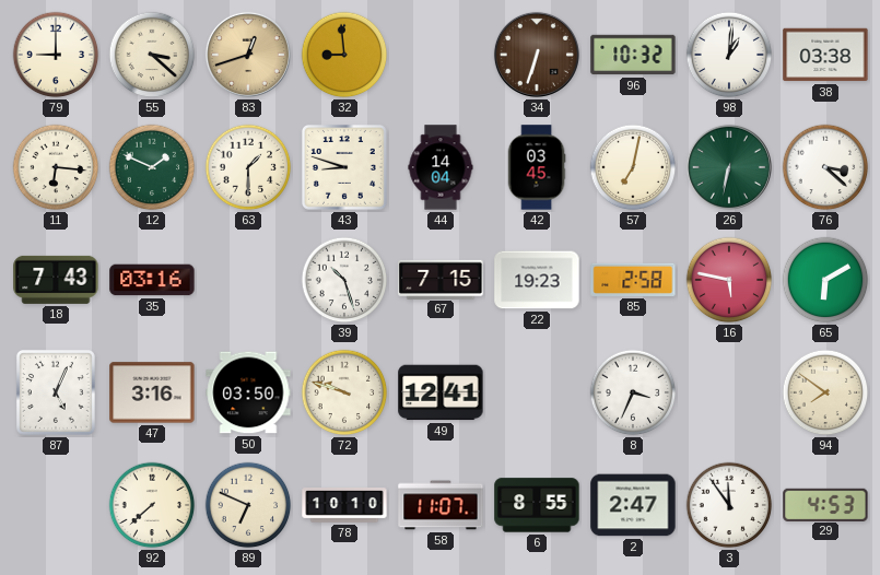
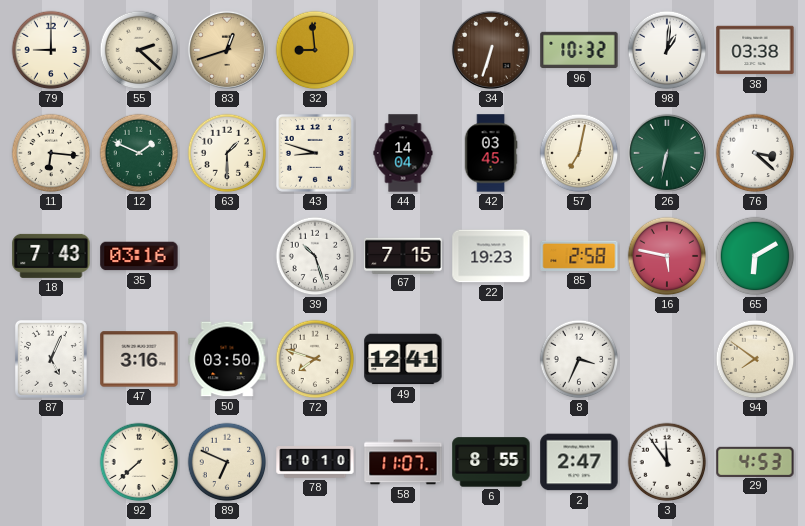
55: 3:22 -> 2:22
72: 9:48 -> 7:48
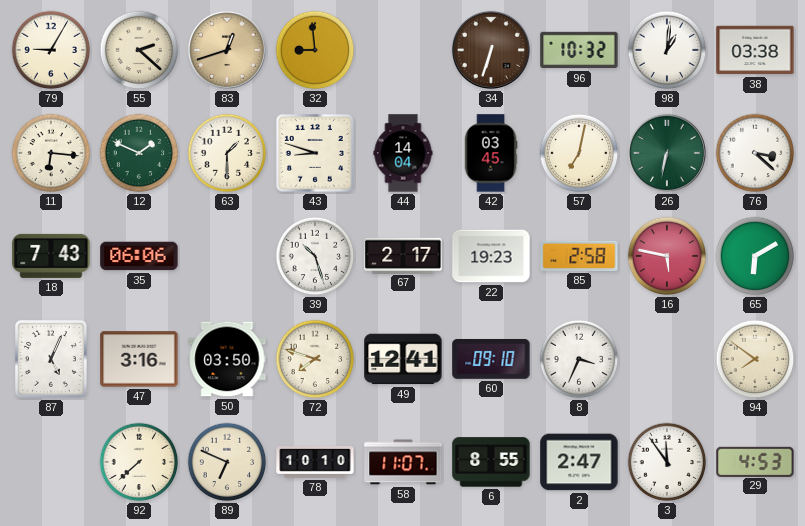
79: 9:00 -> 9:05
35: 03:16 -> 06:06
67: 7:15 -> 2:17
60: none -> 09:10
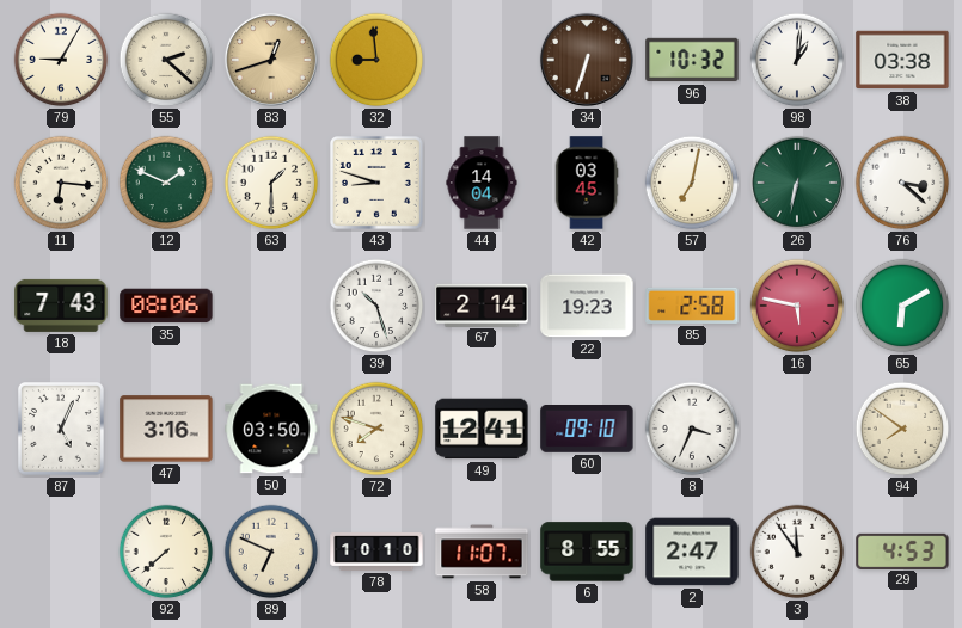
35: 06:06 -> 08:06
67: 2:17 -> 2:14
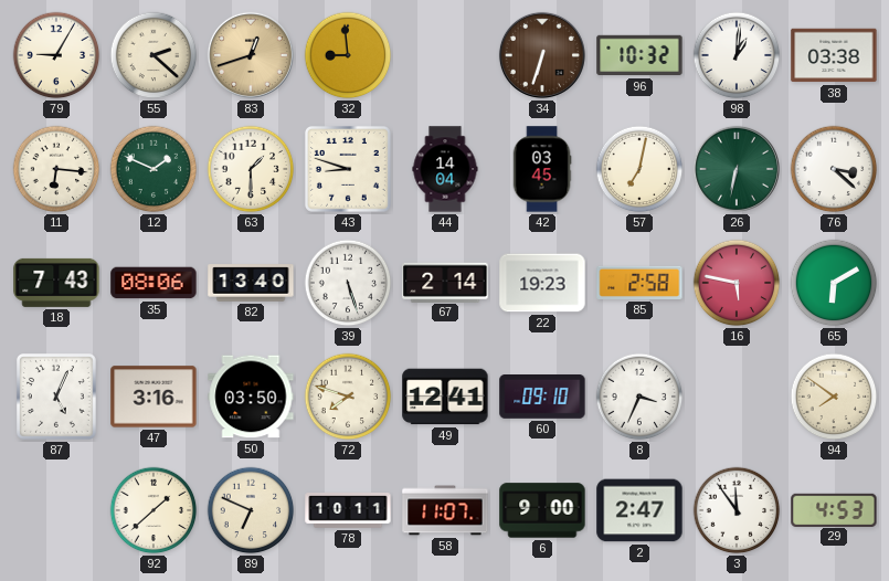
82: none -> 13:40
39: 10:27 -> 5:27
92: 7:38 -> 1:38
78: 10:10 -> 10:11
6: 8:55 -> 9:00
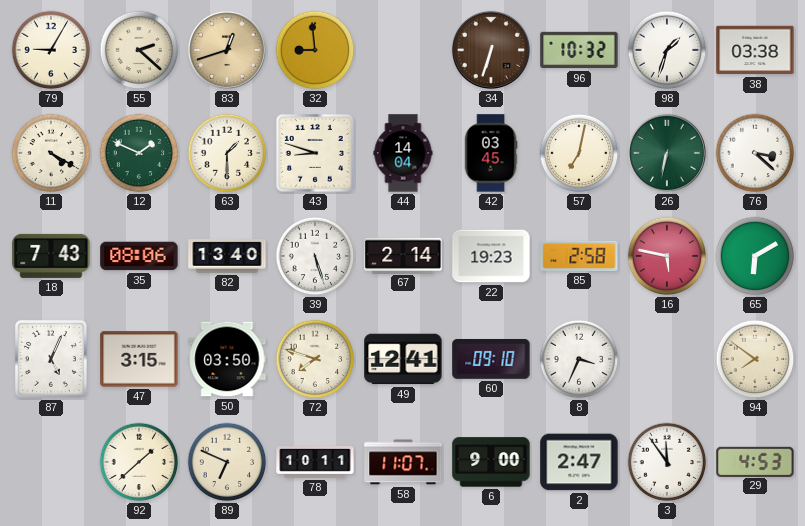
98: 1:01 -> 1:33
11: 6:16 -> 4:20
47: 3:16 -> 3:15
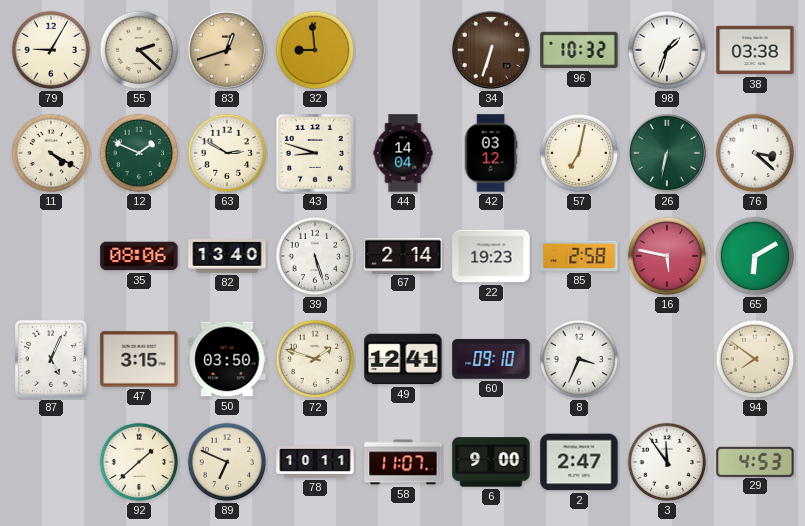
63: 1:30 -> 2:50
42: 03:45 -> 03:12
18: 7:43 -> none
72: 7:48 -> 1:48
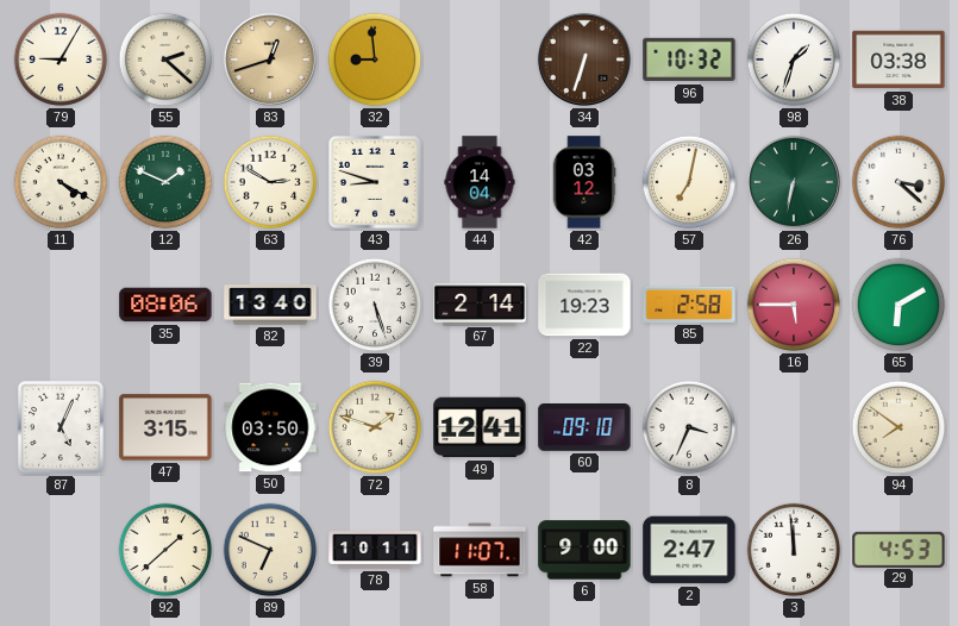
16: 5:47 -> 5:45
3: 11:54 -> 11:59
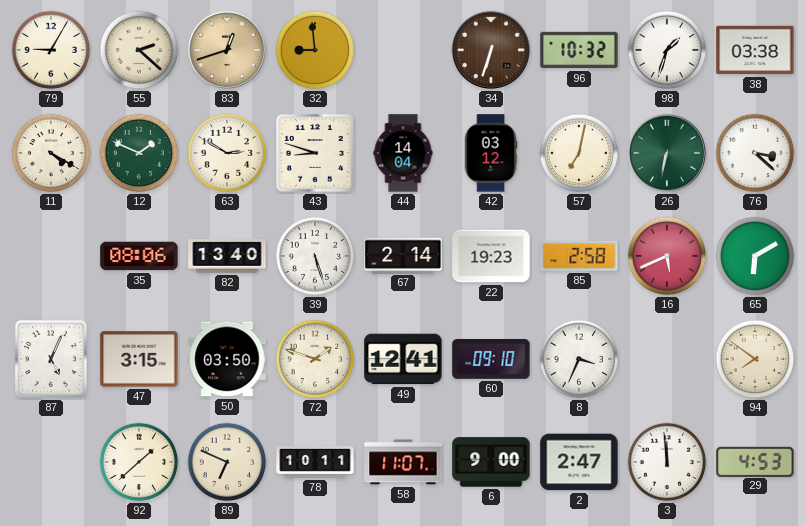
16: 5:45 -> 5:41
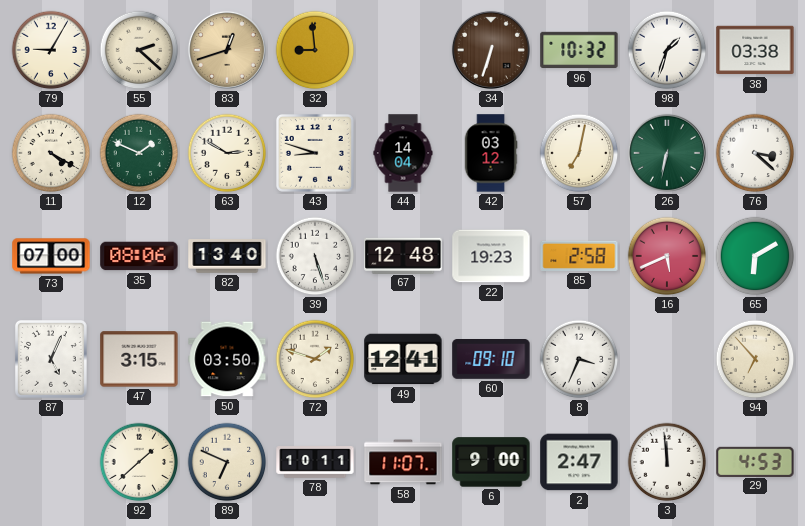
73: none -> 07:00
67: 2:14 -> 12:48
94: 7:51 -> 6:53
